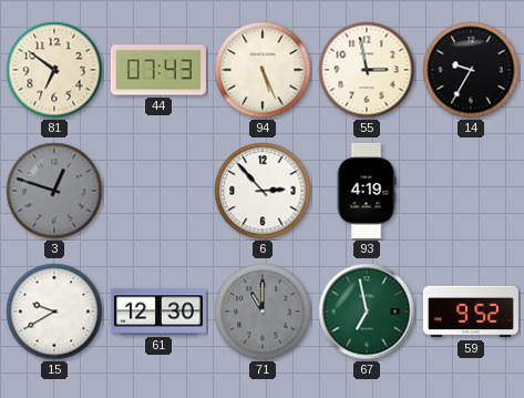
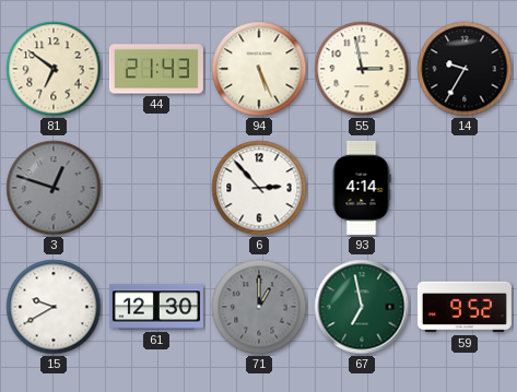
44: 07:43 -> 21:43
93: 4:19 -> 4:14
71: 11:00 -> 1:00
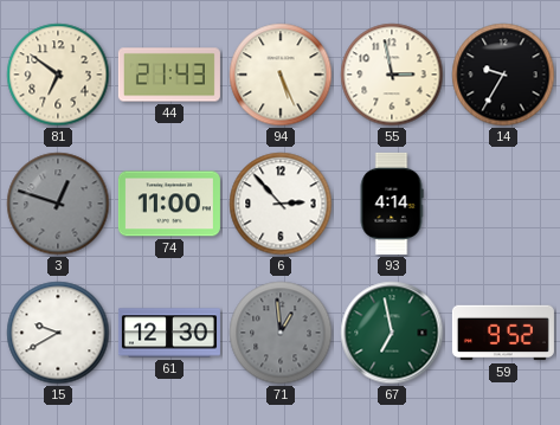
74: none -> 11:00
71: 1:00 -> 12:59
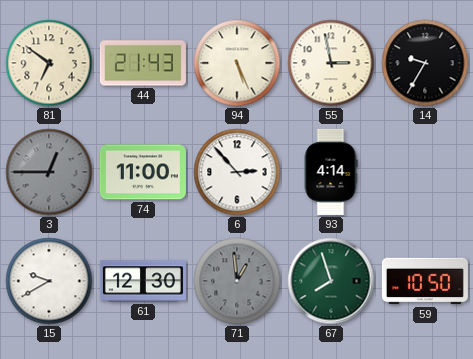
3: 12:48 -> 12:45
67: 6:58 -> 7:57
59: 9:52 -> 10:50
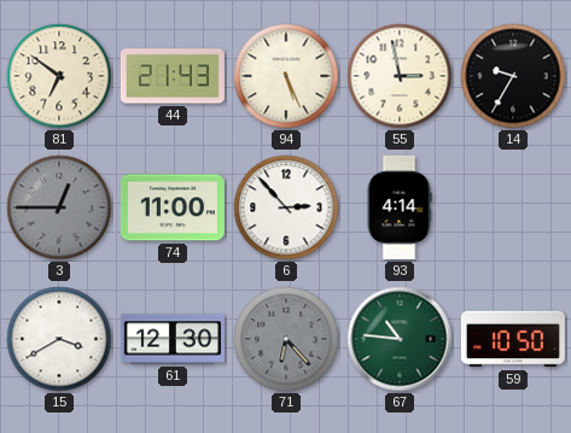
15: 9:40 -> 3:40
71: 12:59 -> 6:23
67: 7:57 -> 10:46
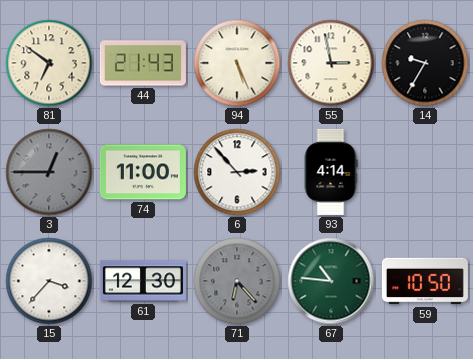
15: 3:40 -> 3:37
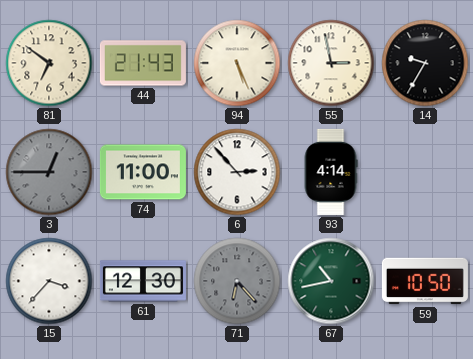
67: 10:46 -> 10:43
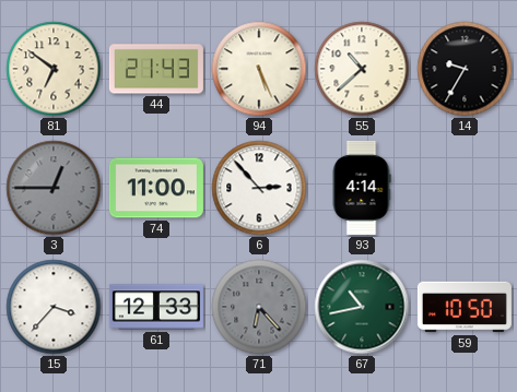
55: 2:58 -> 10:38
61: 12:30 -> 12:33
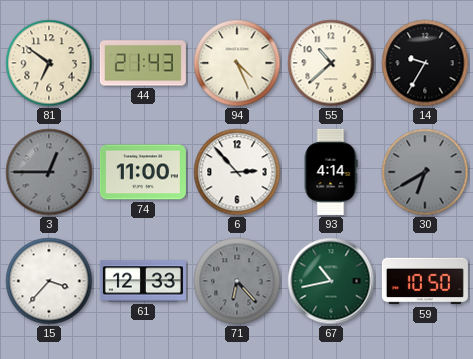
94: 5:26 -> 4:26
30: none -> 6:40
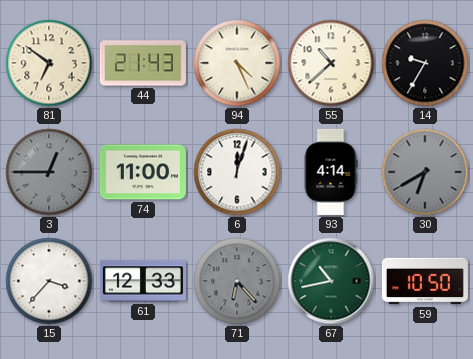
6: 2:53 -> 12:03
